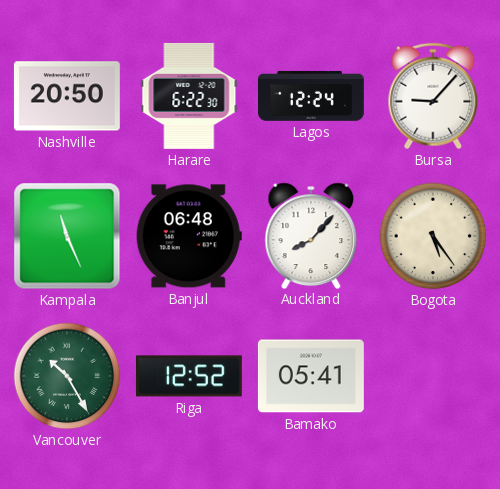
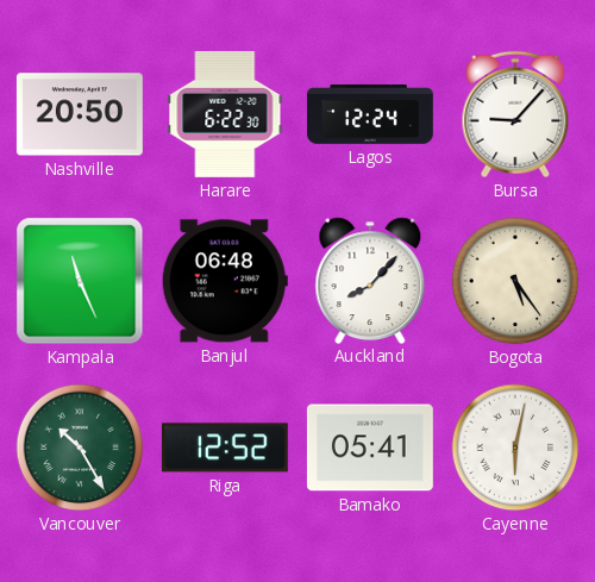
Cayenne: none -> 6:02
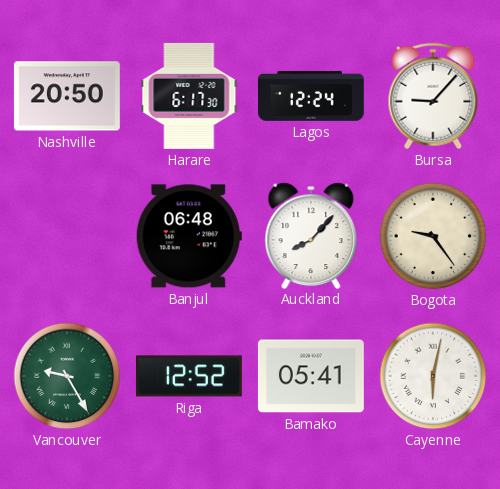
Harare: 6:22 -> 6:17
Kampala: 11:26 -> none
Bogota: 5:24 -> 9:24
Vancouver: 10:25 -> 9:25
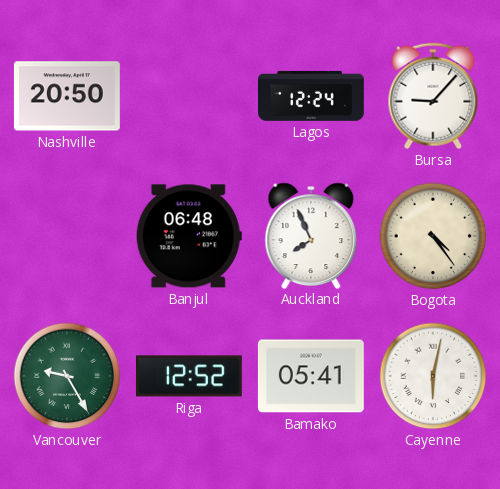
Harare: 6:17 -> none
Auckland: 8:07 -> 7:56
Bogota: 9:24 -> 4:24
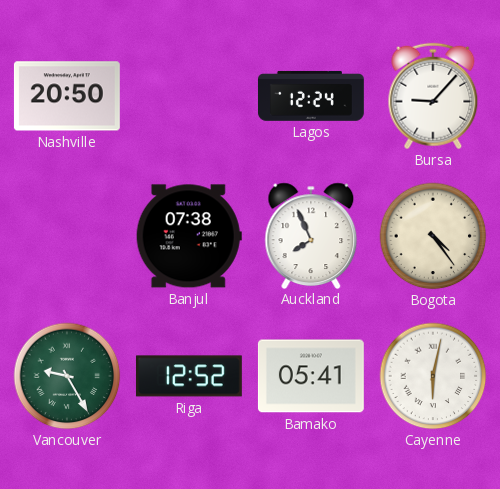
Banjul: 06:48 -> 07:38
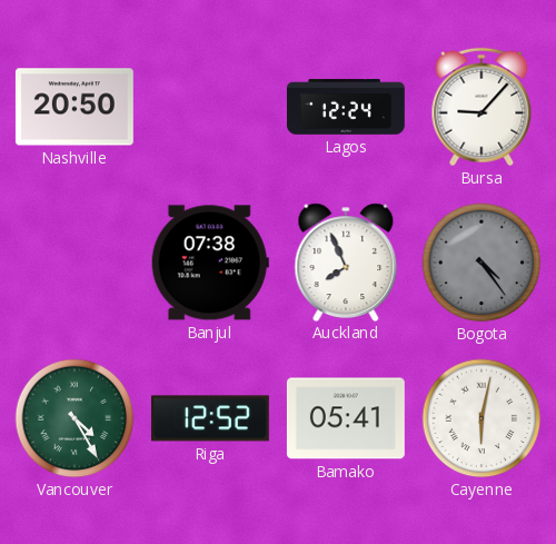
Bogota dial: cream -> grey
Vancouver: 9:25 -> 4:25
